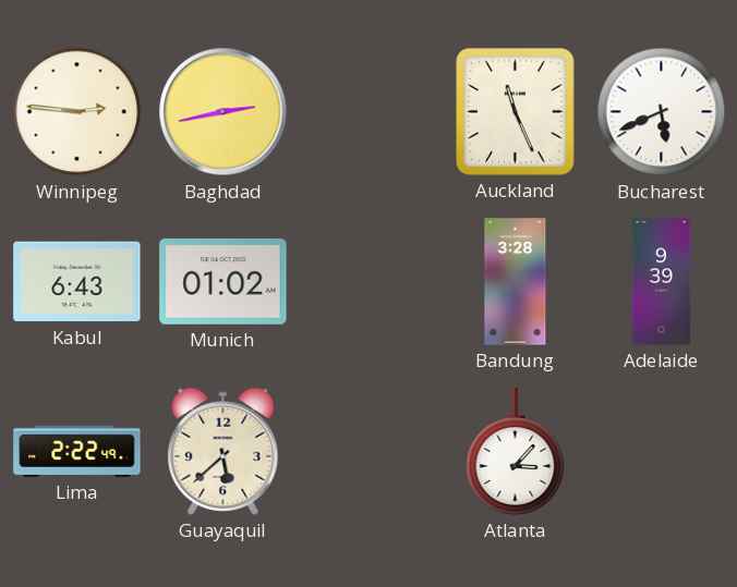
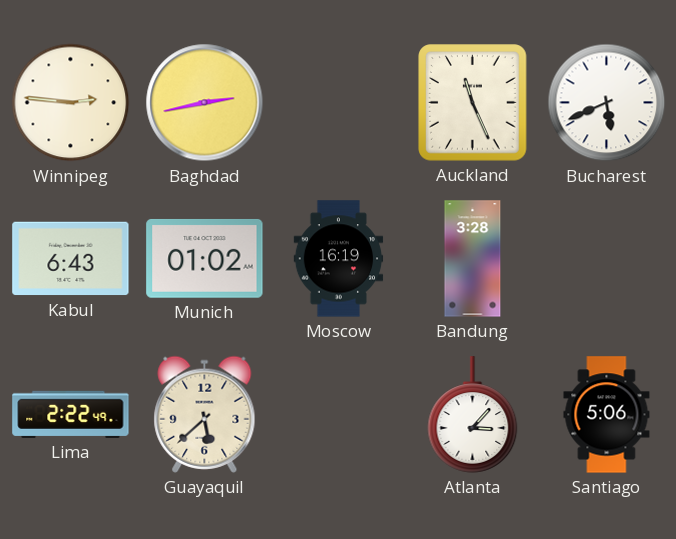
Moscow: none -> 16:19
Adelaide: 9:39 -> none
Santiago: none -> 5:06
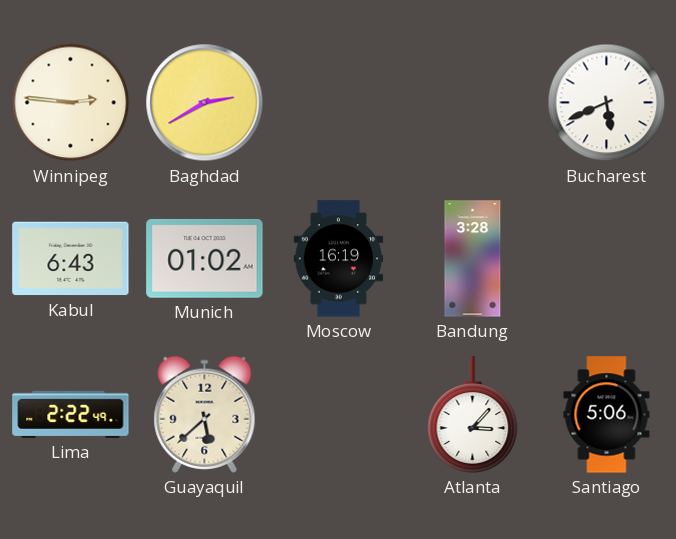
Baghdad: 2:43 -> 2:40
Auckland: 11:26 -> none
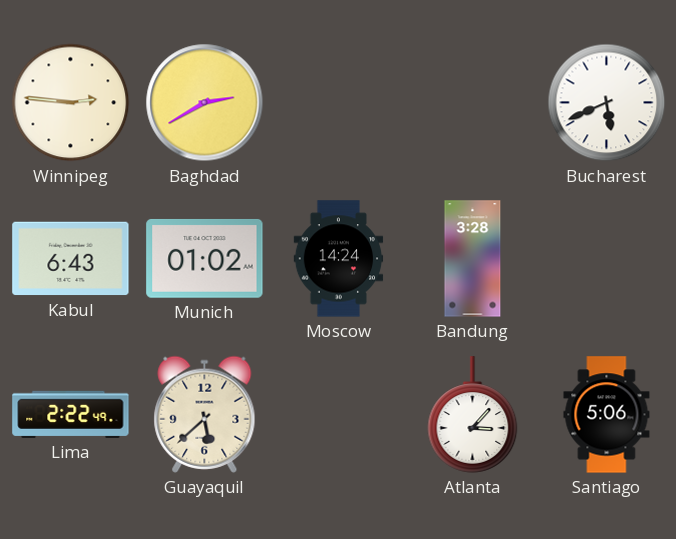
Moscow: 16:19 -> 14:24
